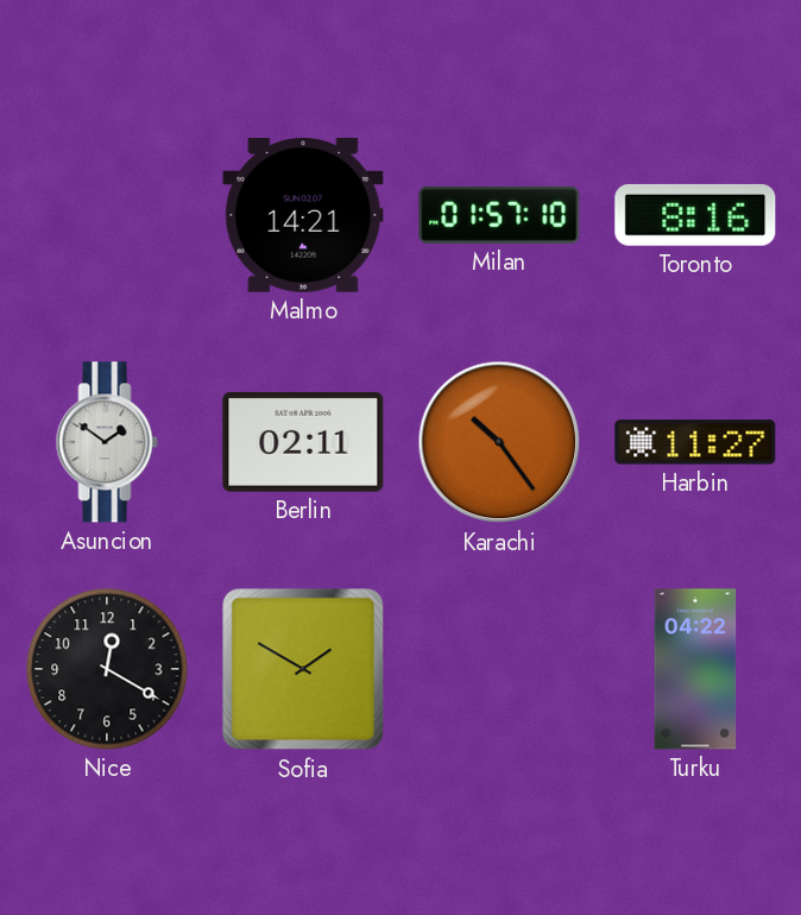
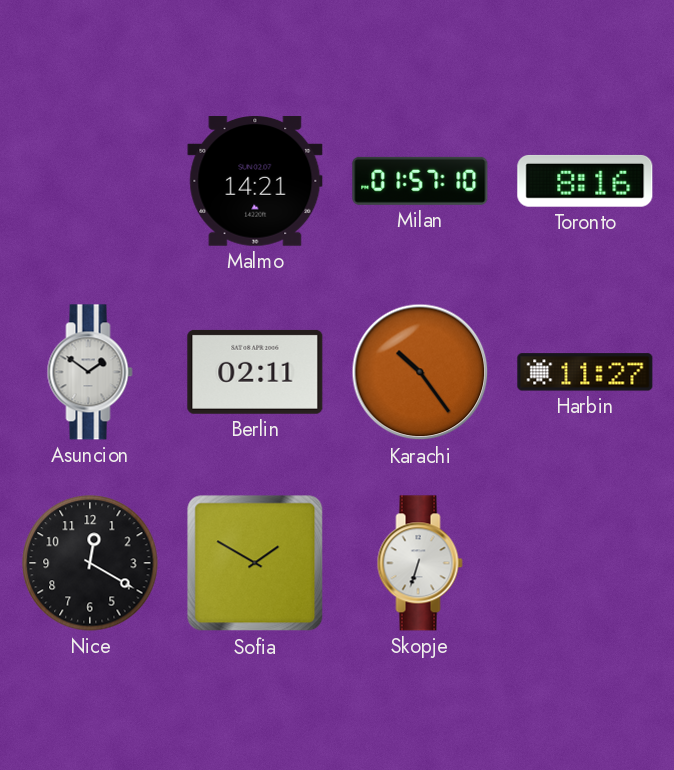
Skopje: none -> 6:33
Turku: 04:22 -> none
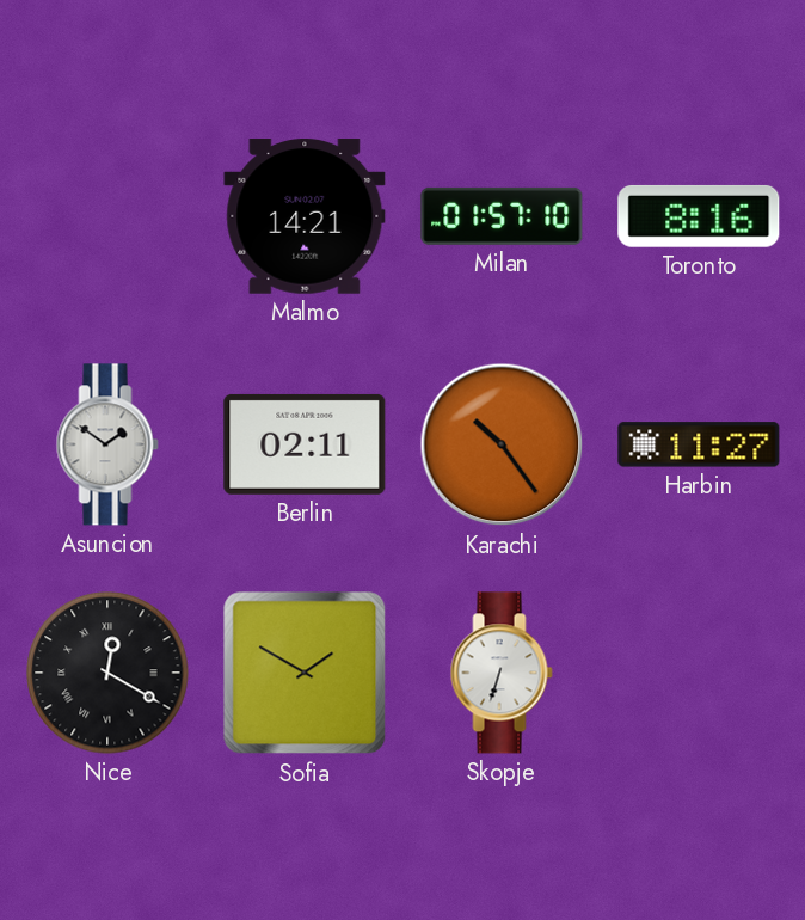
Nice numerals: Arabic -> Roman
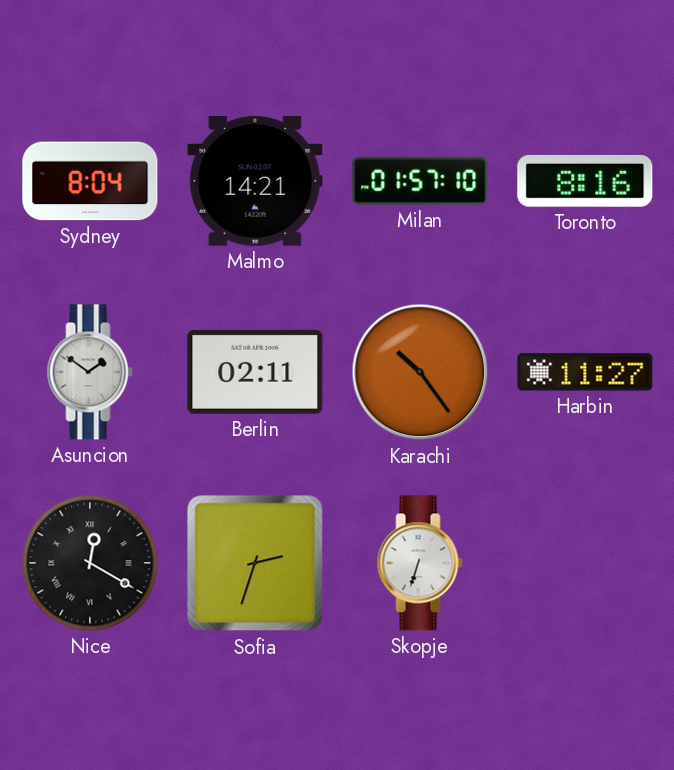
Sydney: none -> 8:04
Sofia: 1:50 -> 2:33
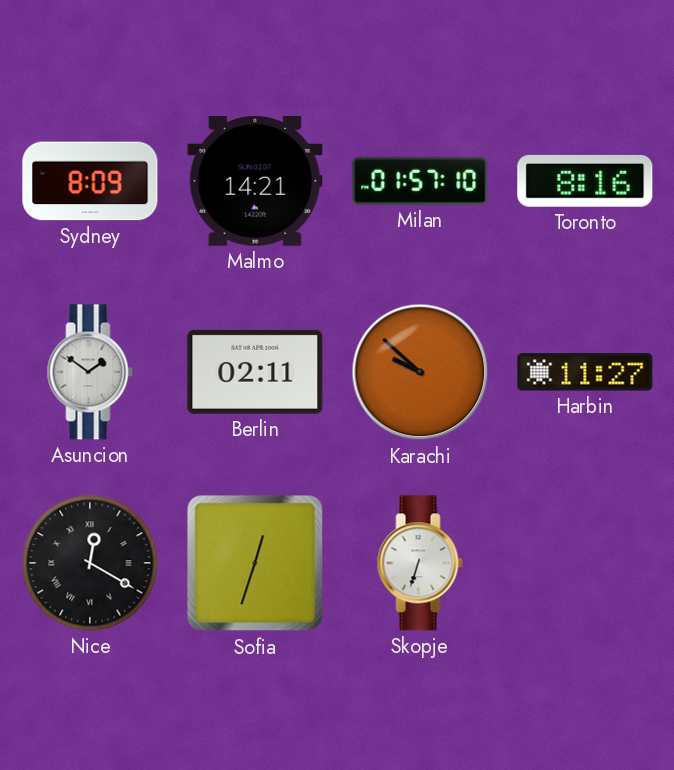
Sydney: 8:04 -> 8:09
Karachi: 10:24 -> 9:52
Sofia: 2:33 -> 12:33
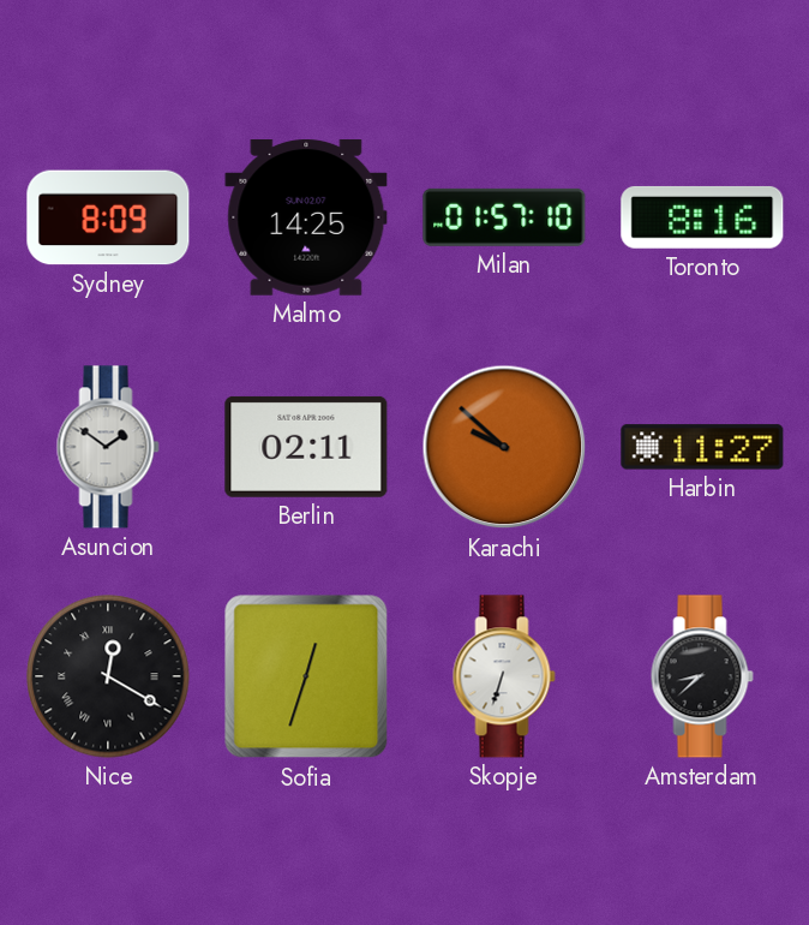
Malmo: 14:21 -> 14:25
Amsterdam: none -> 8:38
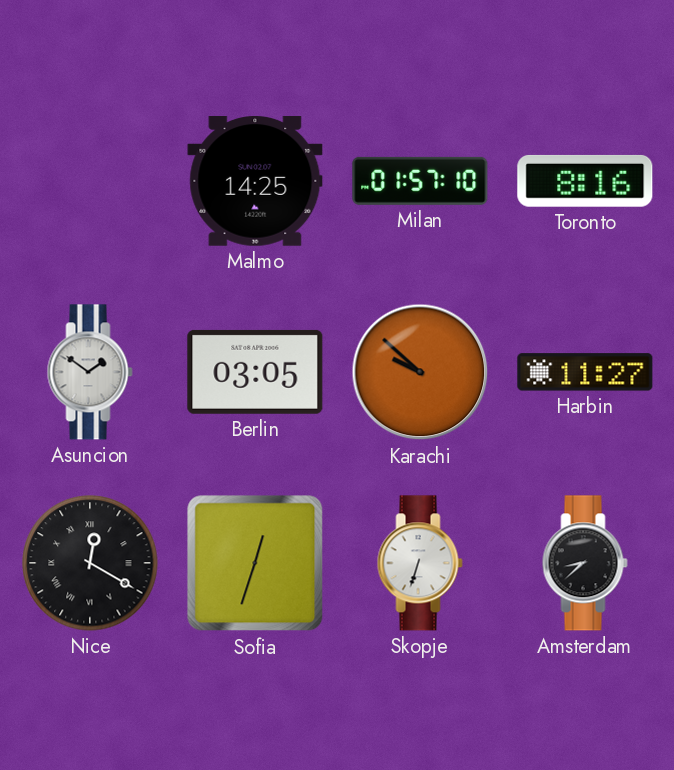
Sydney: 8:09 -> none
Berlin: 02:11 -> 03:05
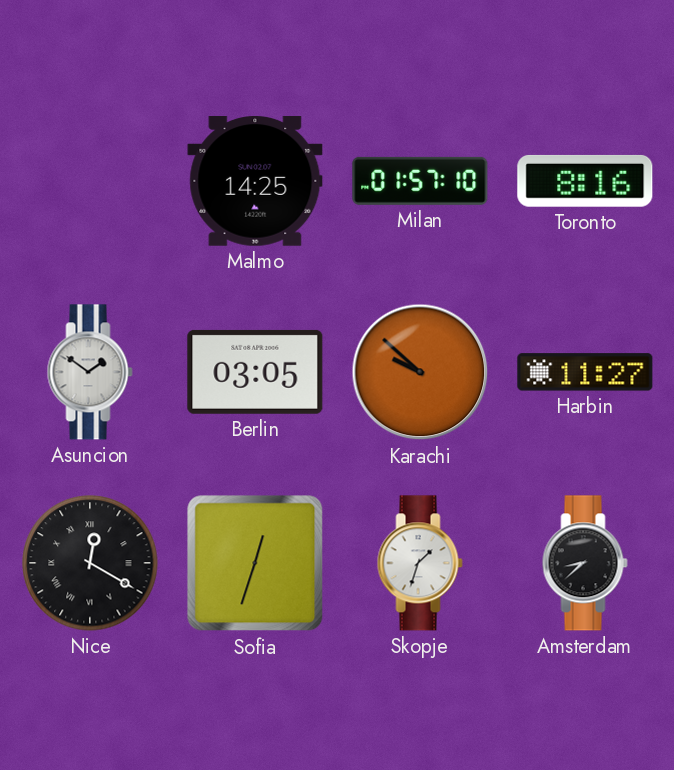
Skopje: 6:33 -> 1:33
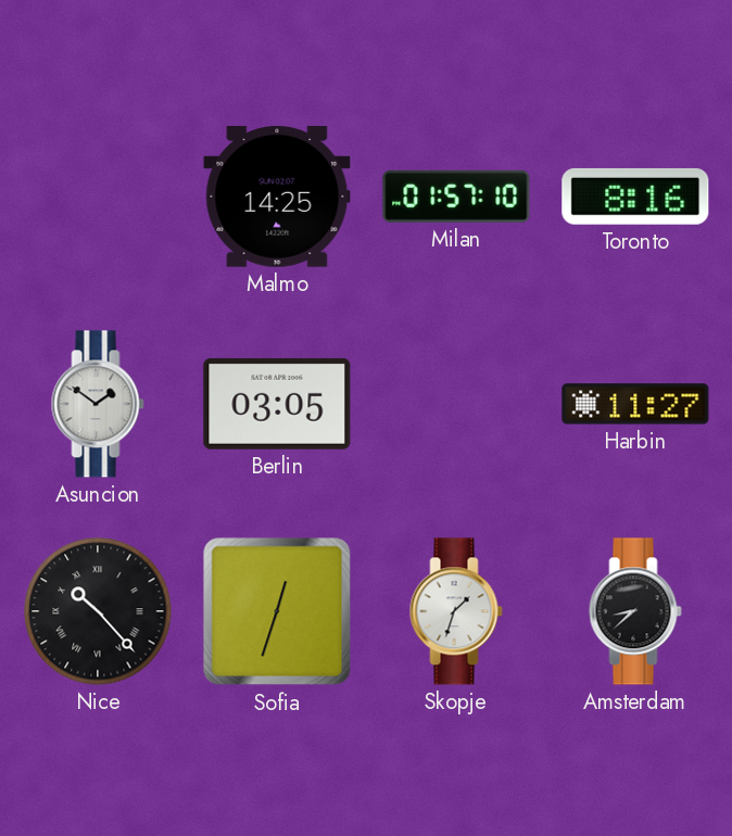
Karachi: 9:52 -> none
Nice: 12:20 -> 10:23
